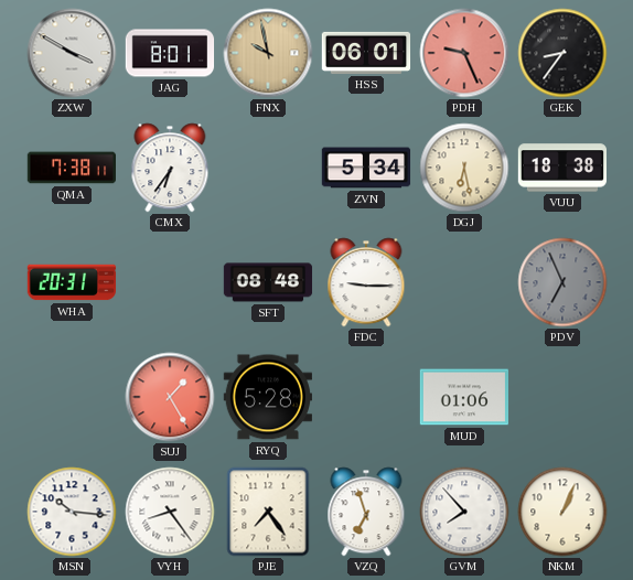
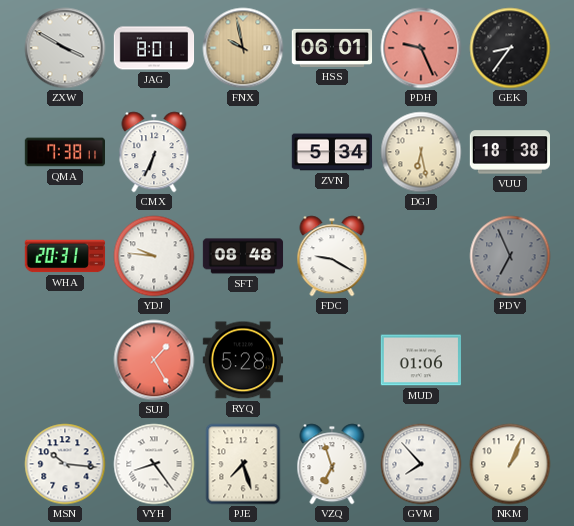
CMX: 6:36 -> 6:34
YDJ: none -> 9:46
FDC: 9:15 -> 9:20
PJE: 7:24 -> 7:27
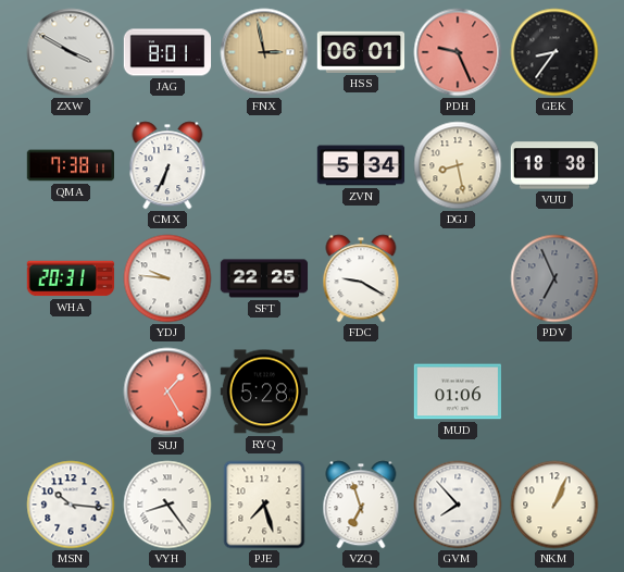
FNX: 9:58 -> 2:58
DGJ: 6:28 -> 8:28
SFT: 08:48 -> 22:25
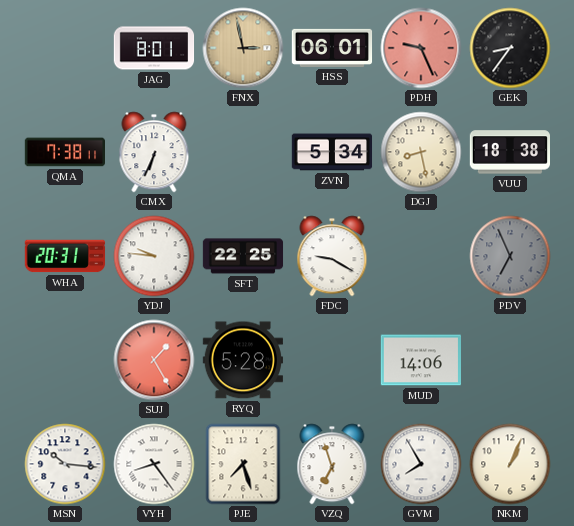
ZXW: 3:50 -> none
MUD: 01:06 -> 14:06
GVM: 7:53 -> 7:55
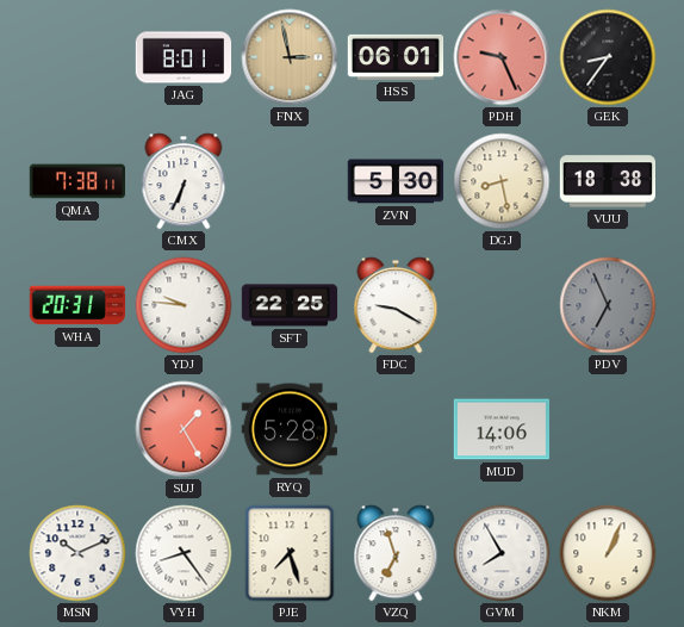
ZVN: 5:34 -> 5:30
MSN: 10:16 -> 10:11
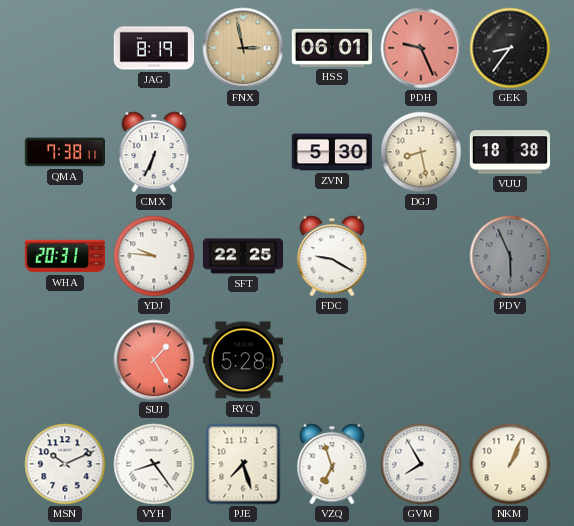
JAG: 8:01 -> 8:19
PDV: 6:56 -> 5:56
MUD: 14:06 -> none
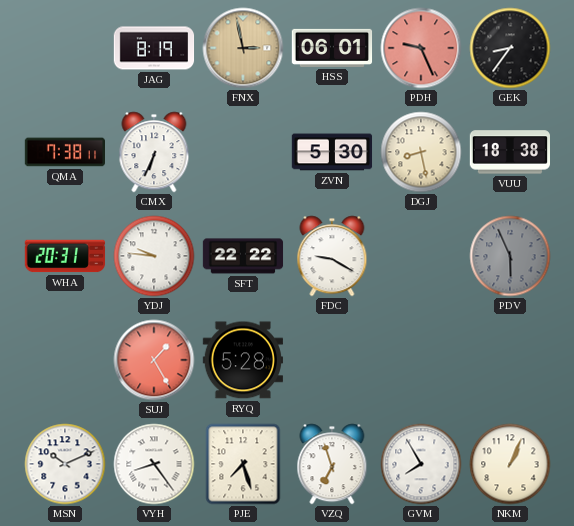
SFT: 22:25 -> 22:22
